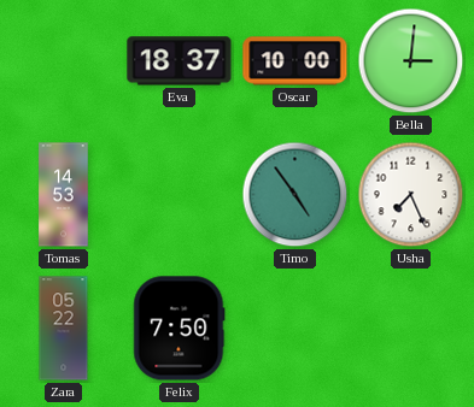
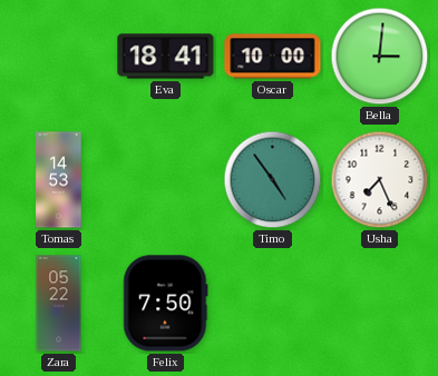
Eva: 18:37 -> 18:41
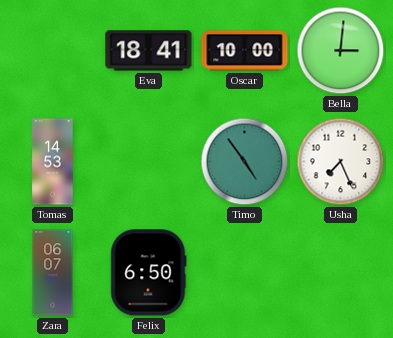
Zara: 05:22 -> 06:07
Felix: 7:50 -> 6:50
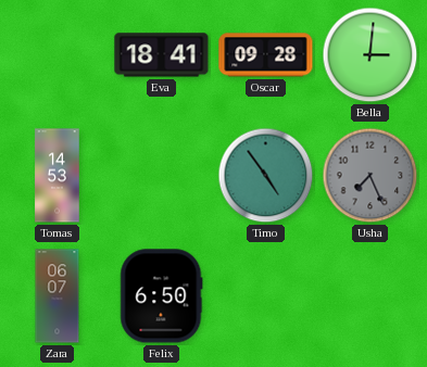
Oscar: 10:00 -> 09:28
Usha dial: white -> grey
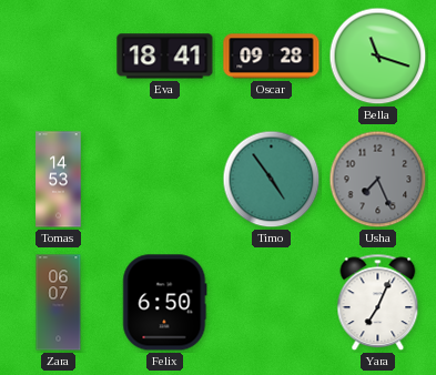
Bella: 3:01 -> 11:18
Yara: none -> 7:04
